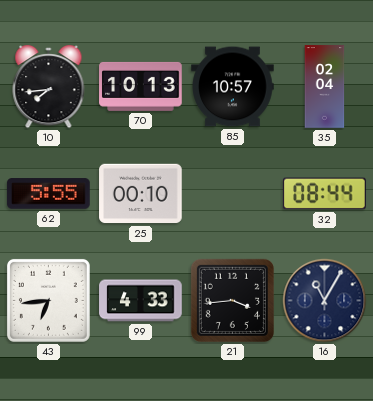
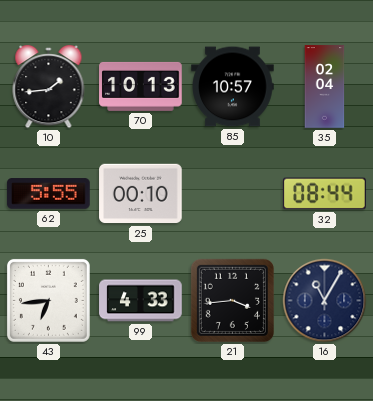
10: 7:44 -> 1:44
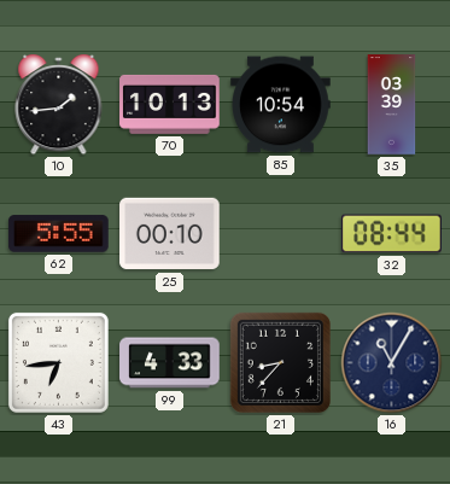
85: 10:57 -> 10:54
35: 02:04 -> 03:39
21: 3:44 -> 8:37
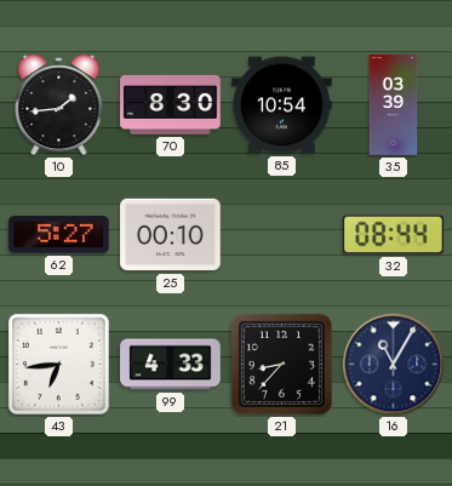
70: 10:13 -> 8:30
62: 5:55 -> 5:27
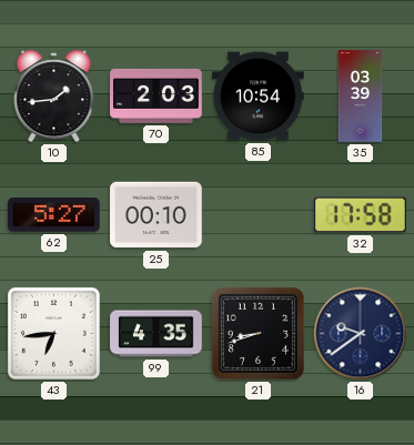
70: 8:30 -> 2:03
32: 08:44 -> 17:58
99: 4:33 -> 4:35
21: 8:37 -> 8:42
16: 11:05 -> 9:39
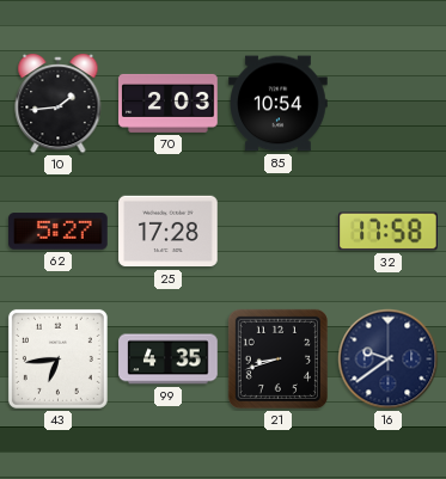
35: 03:39 -> none
25: 00:10 -> 17:28
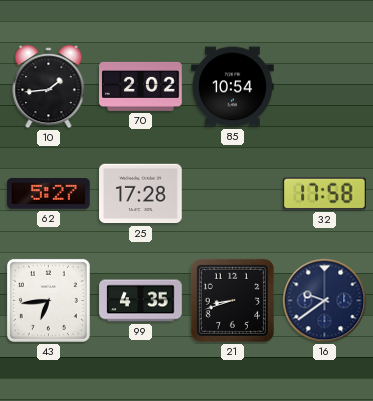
70: 2:03 -> 2:02
